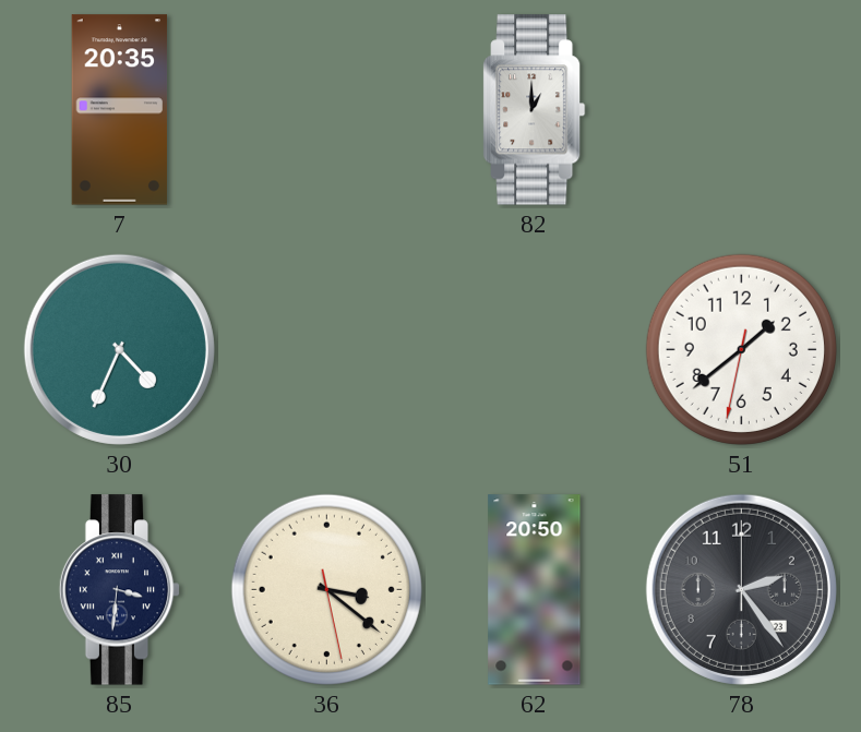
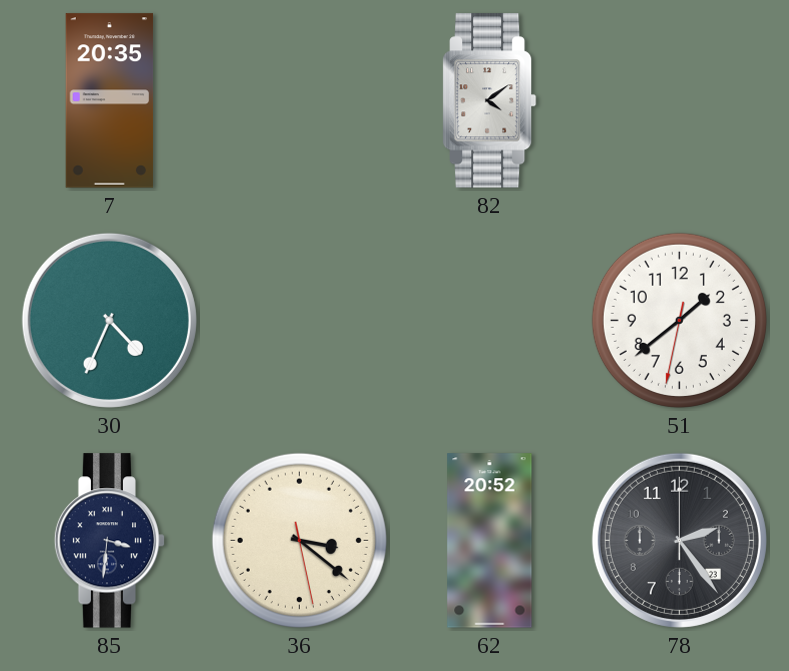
82: 1:00 -> 4:09
62: 20:50 -> 20:52
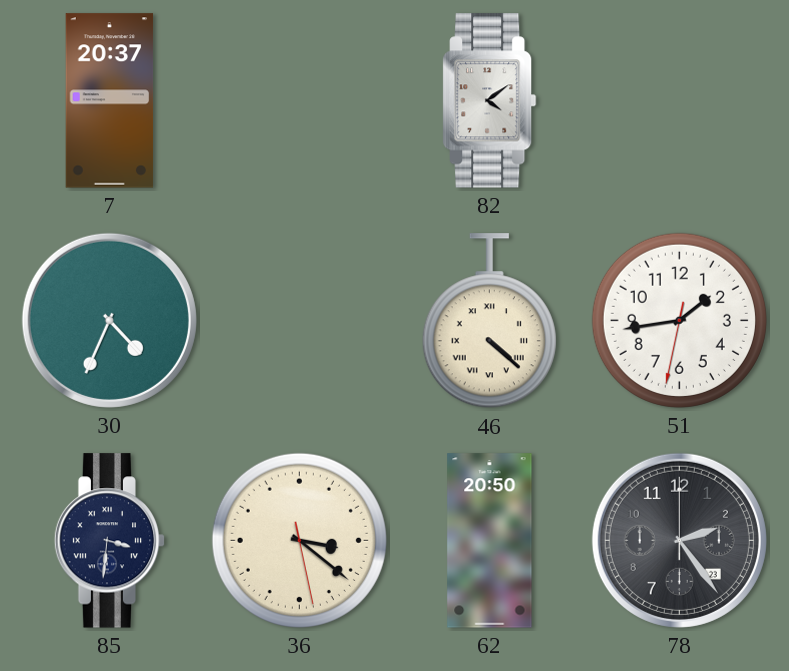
7: 20:35 -> 20:37
46: none -> 4:22
51: 1:38 -> 1:43
62: 20:52 -> 20:50
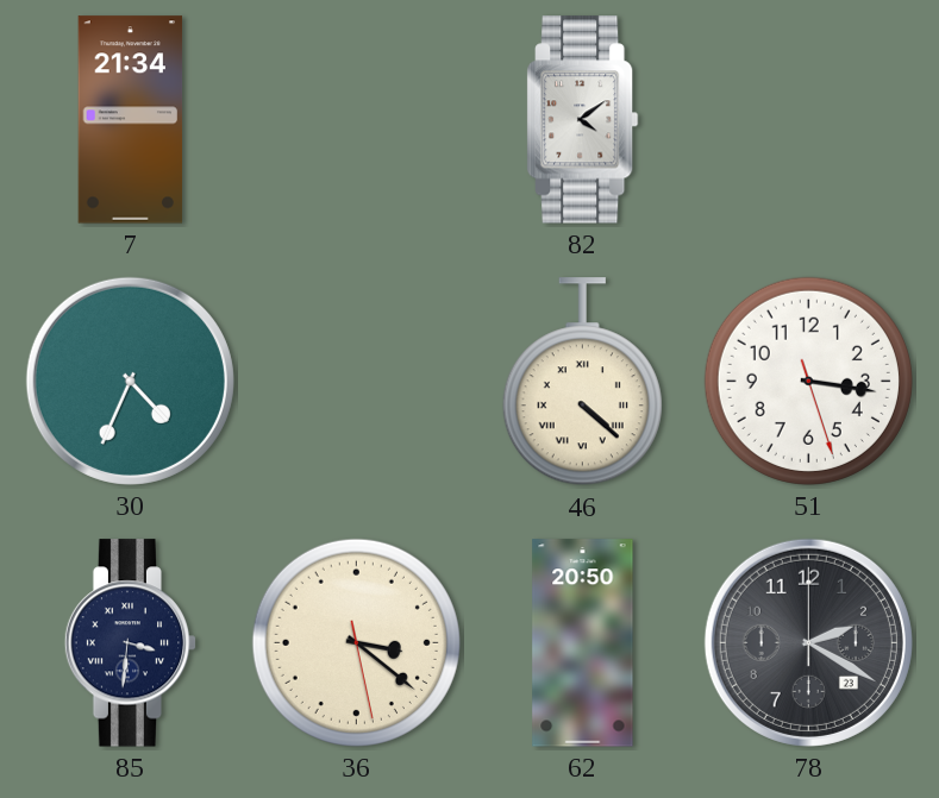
7: 20:37 -> 21:34
51: 1:43 -> 3:16
78: 2:24 -> 2:20
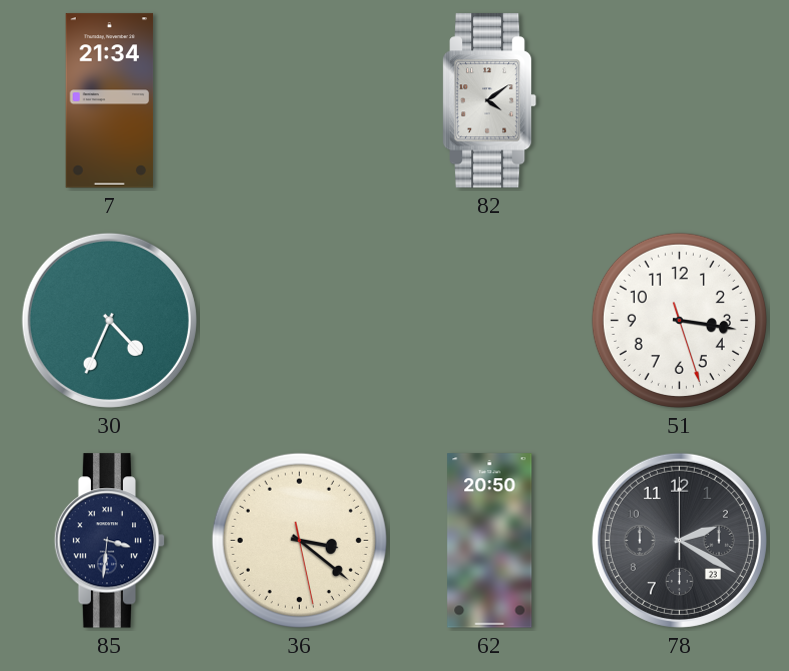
46: 4:22 -> none
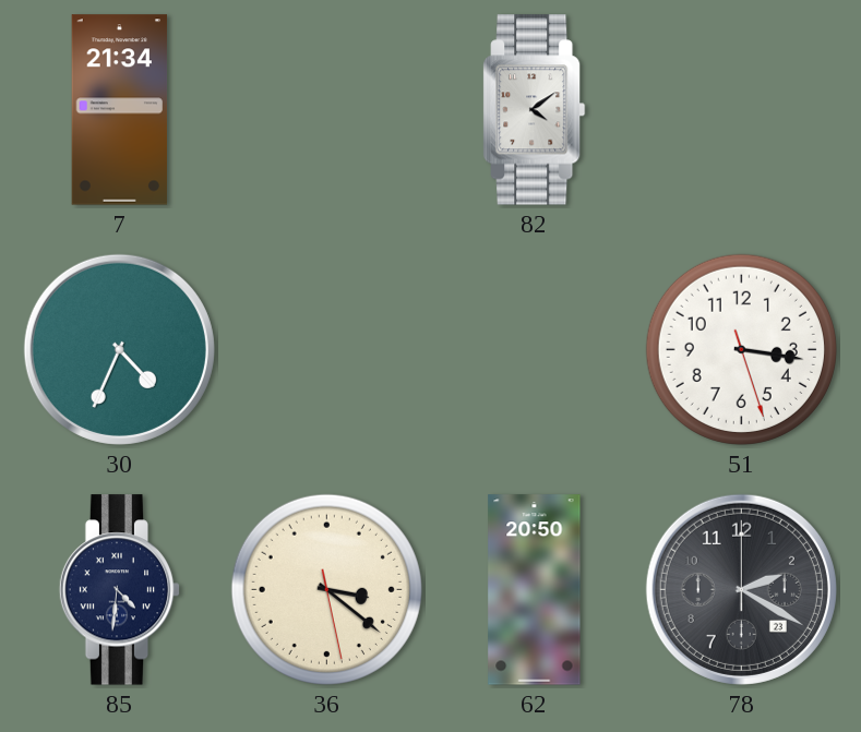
85: 3:31 -> 4:31
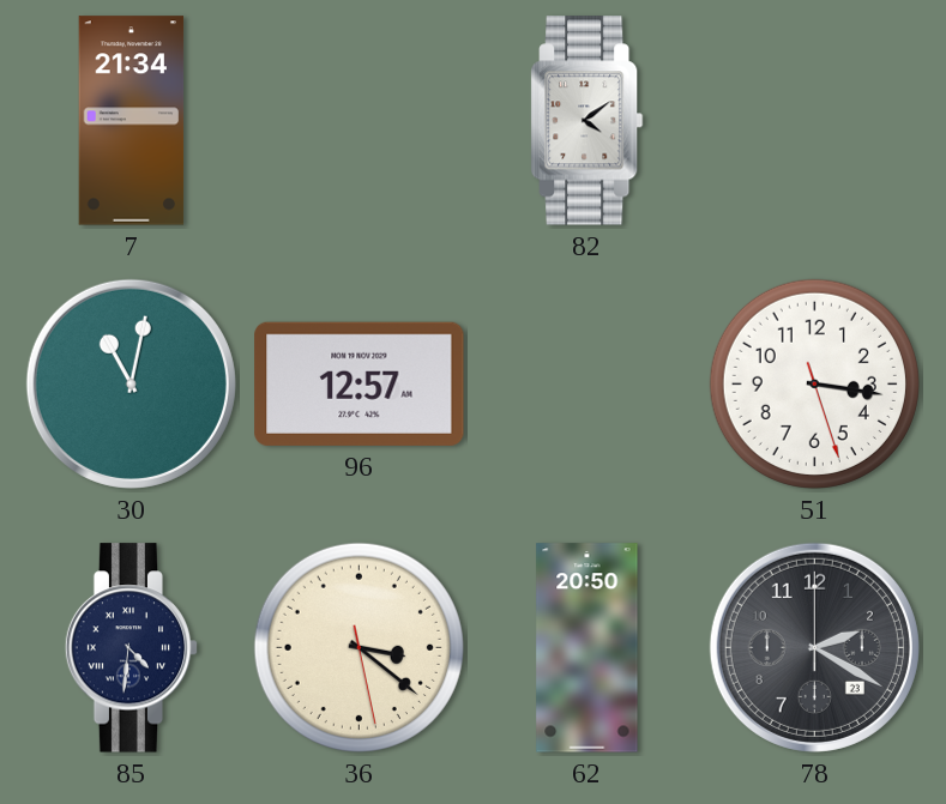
30: 4:34 -> 11:02
96: none -> 12:57
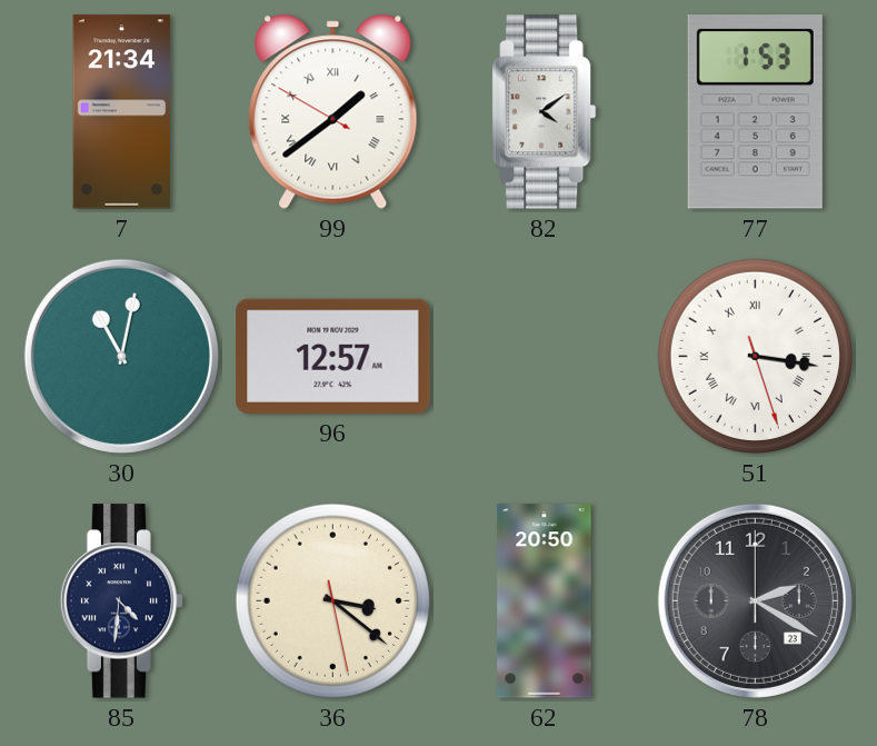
99: none -> 1:38
77: none -> 1:53
51 numerals: Arabic -> Roman
